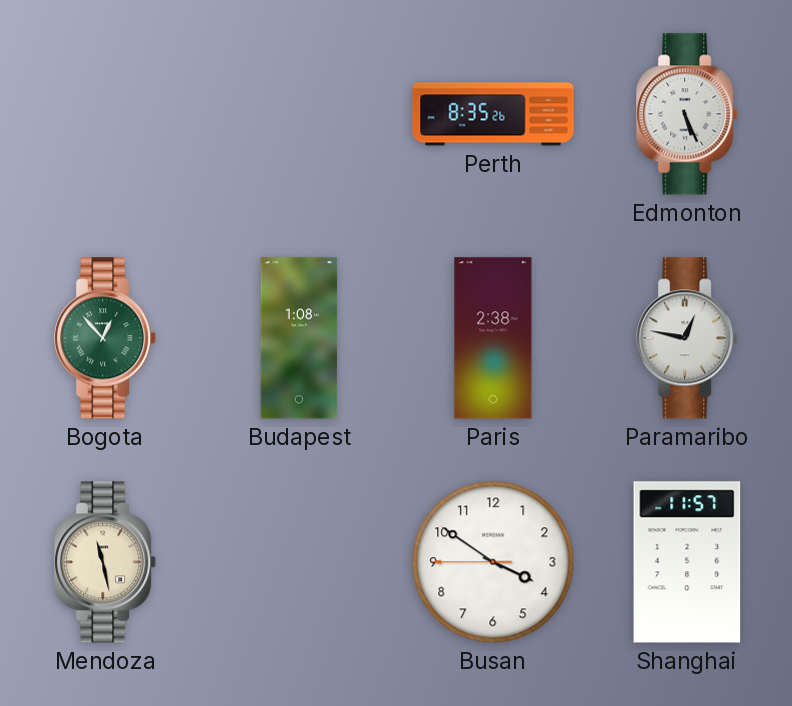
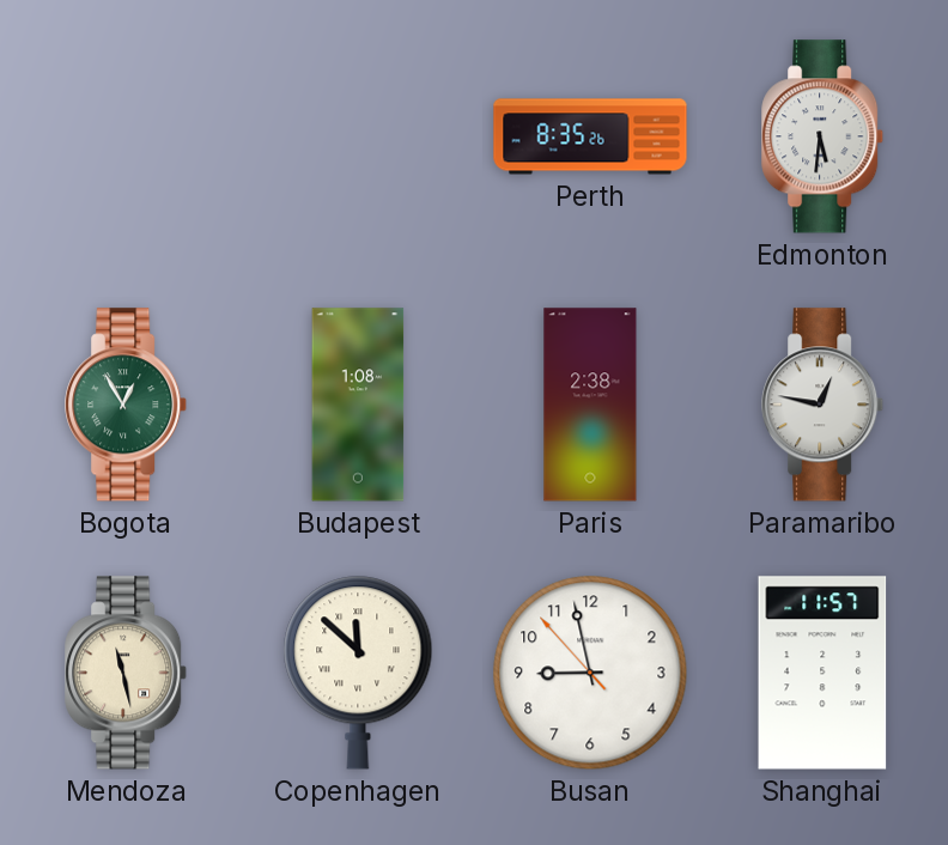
Edmonton: 5:26 -> 5:31
Bogota: 12:53 -> 12:55
Copenhagen: none -> 11:52
Busan: 3:50 -> 8:57
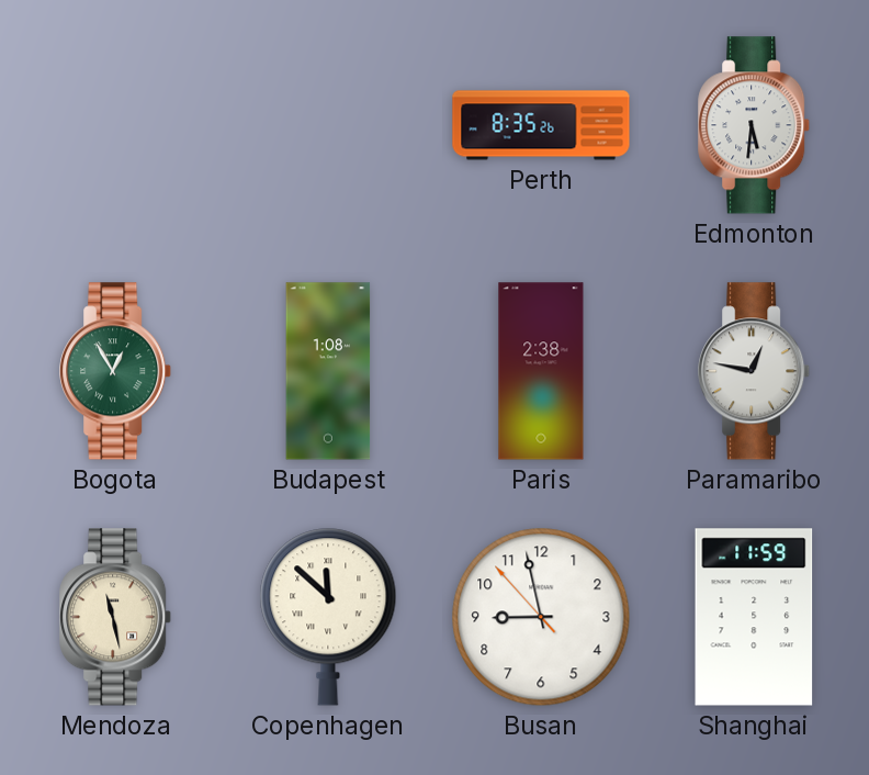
Shanghai: 11:57 -> 11:59
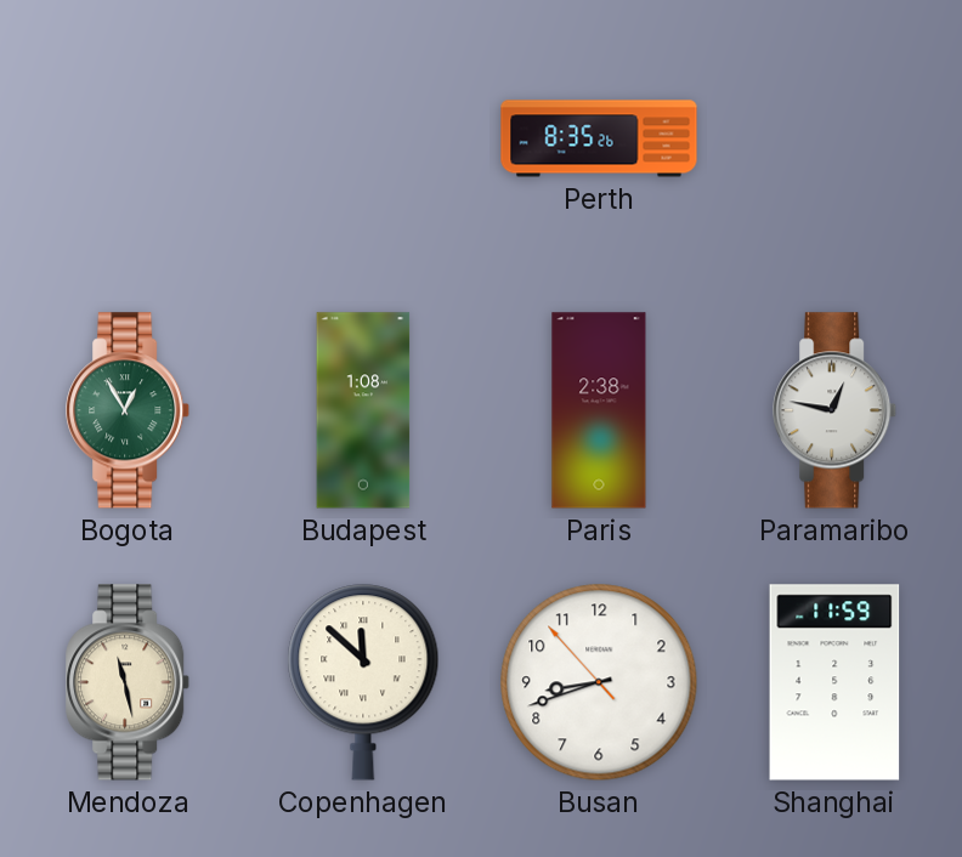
Edmonton: 5:31 -> none
Busan: 8:57 -> 8:41
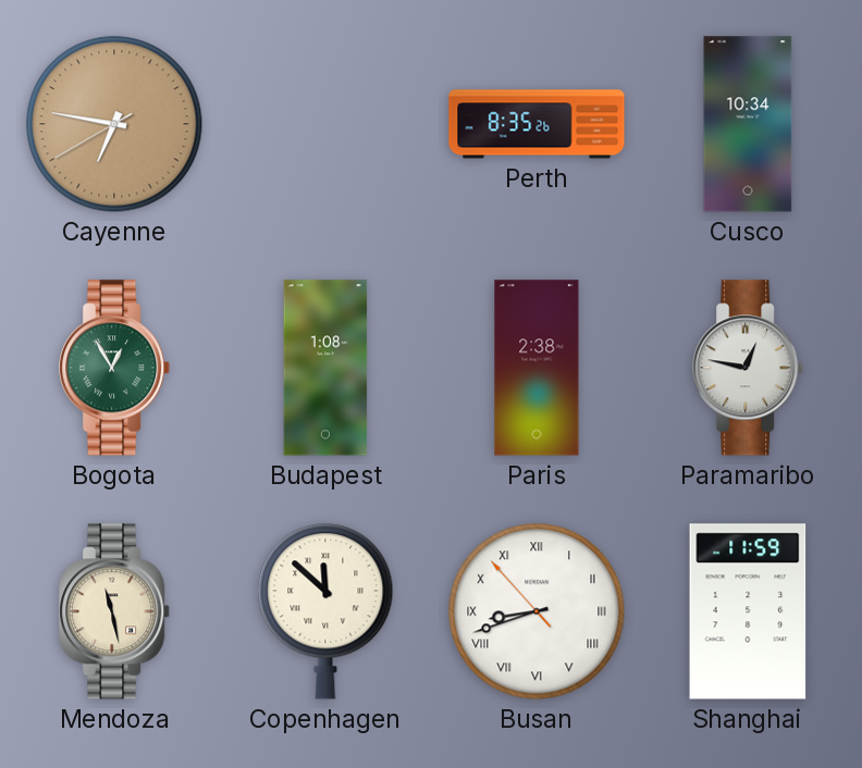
Cayenne: none -> 6:46
Cusco: none -> 10:34
Busan numerals: Arabic -> Roman
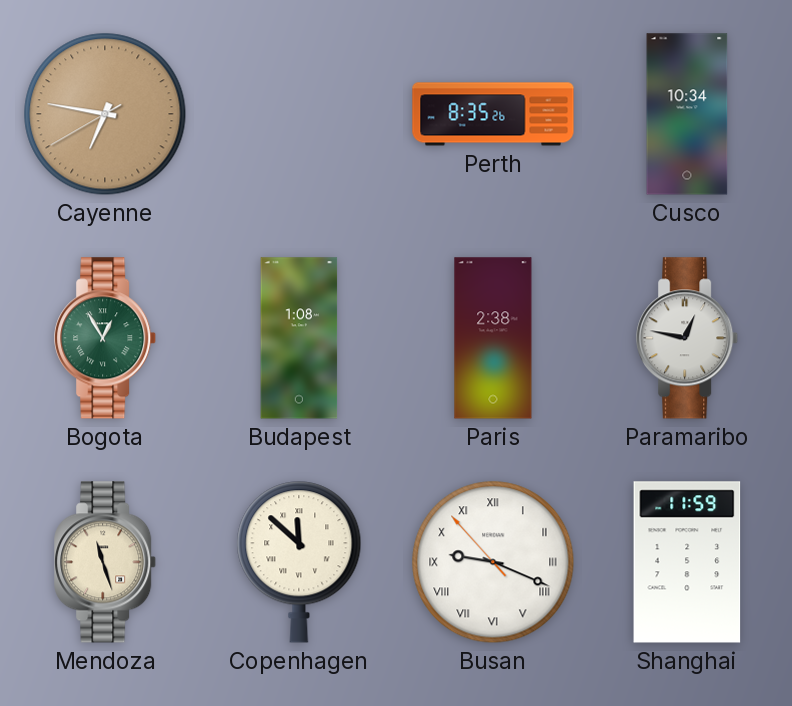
Mendoza: 11:28 -> 11:27
Busan: 8:41 -> 9:18
